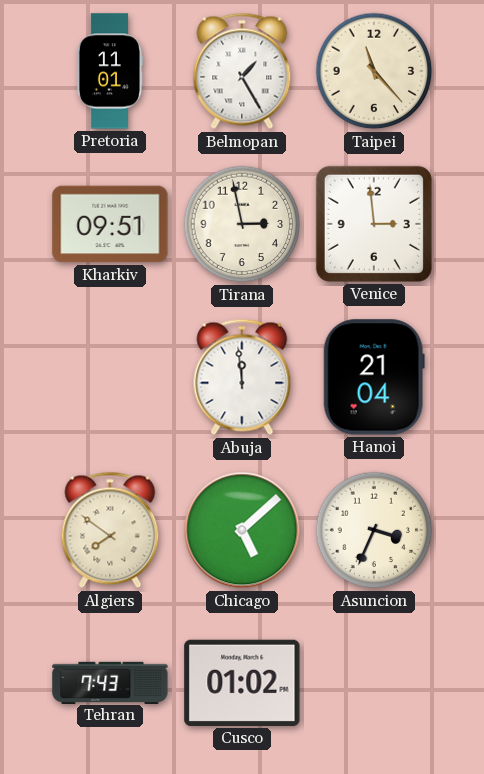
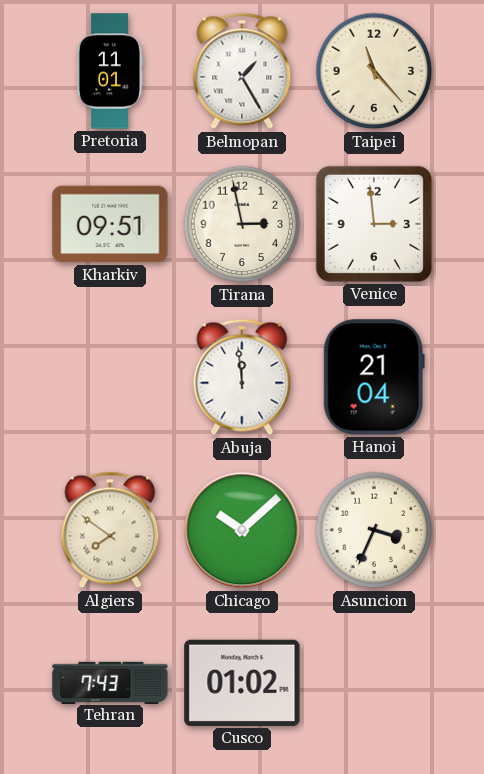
Chicago: 5:08 -> 10:08
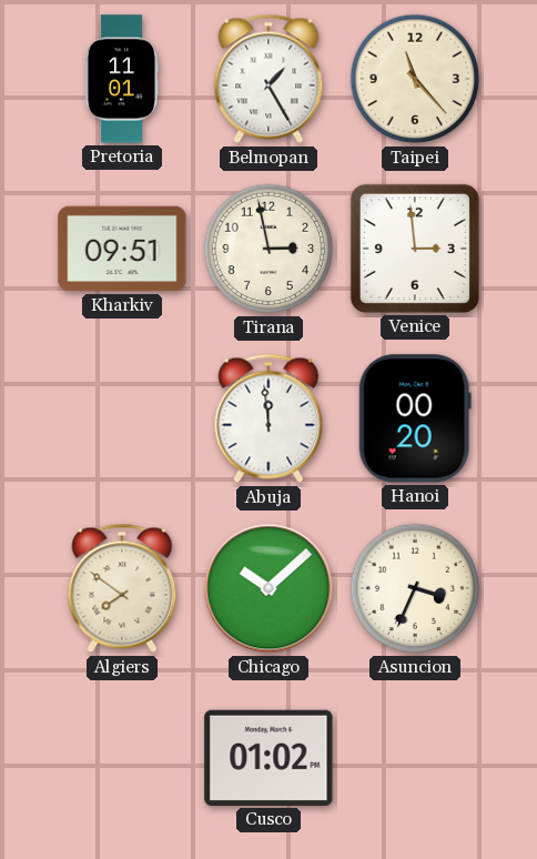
Hanoi: 21:04 -> 00:20
Tehran: 7:43 -> none
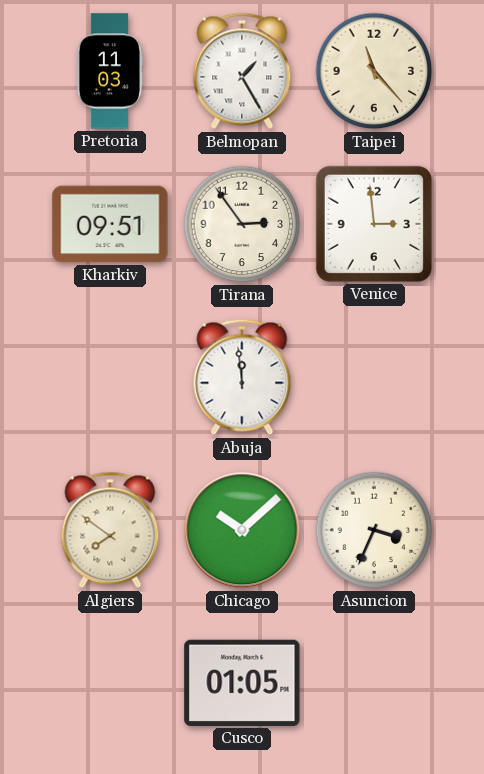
Pretoria: 11:01 -> 11:03
Tirana: 2:58 -> 2:54
Hanoi: 00:20 -> none
Cusco: 01:02 -> 01:05
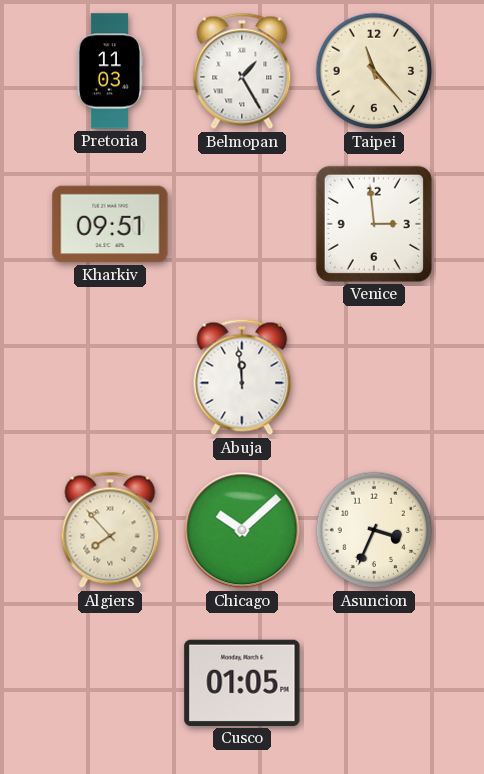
Tirana: 2:54 -> none
Algiers: 7:51 -> 7:53
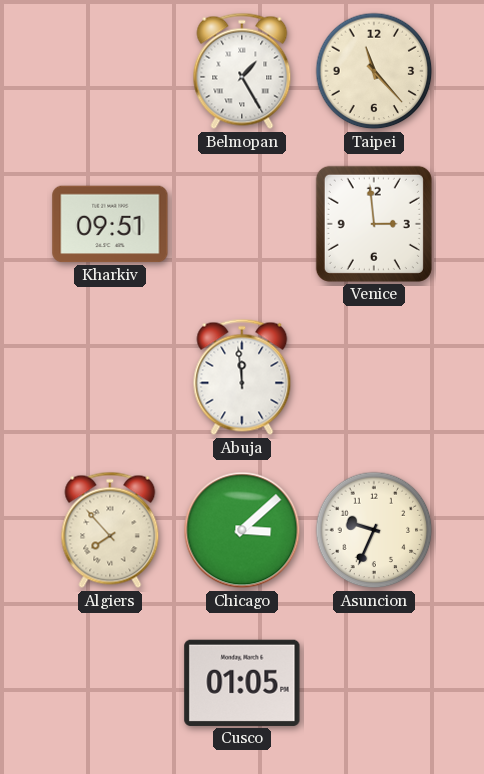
Pretoria: 11:03 -> none
Chicago: 10:08 -> 3:08
Asuncion: 3:34 -> 9:34
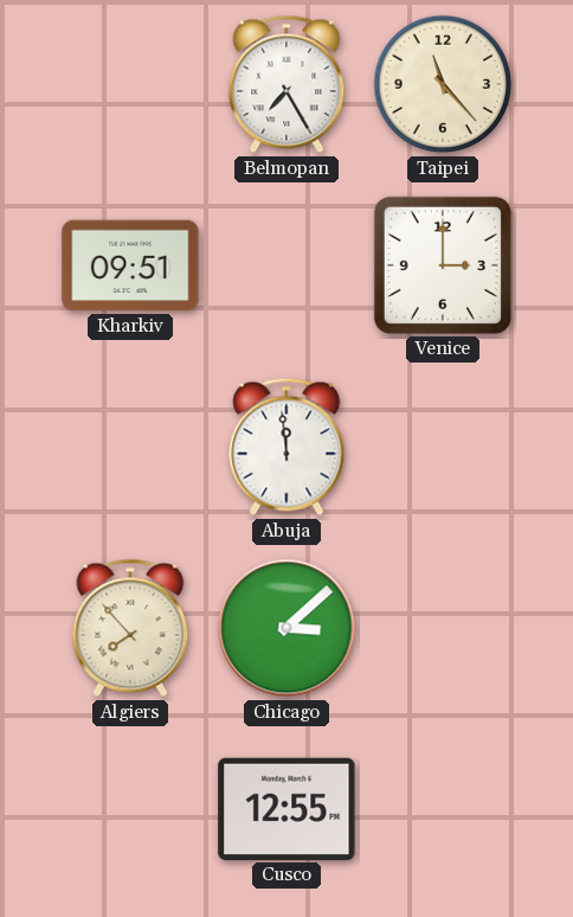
Belmopan: 1:25 -> 7:25
Venice: 2:59 -> 3:00
Asuncion: 9:34 -> none
Cusco: 01:05 -> 12:55
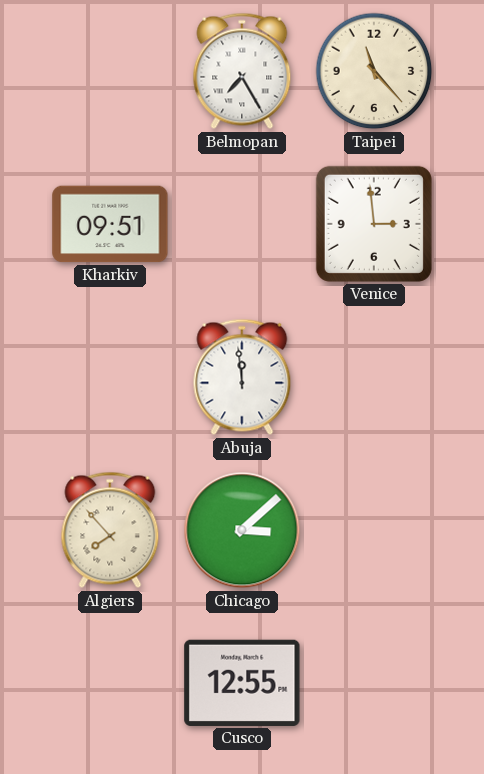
Venice: 3:00 -> 2:59
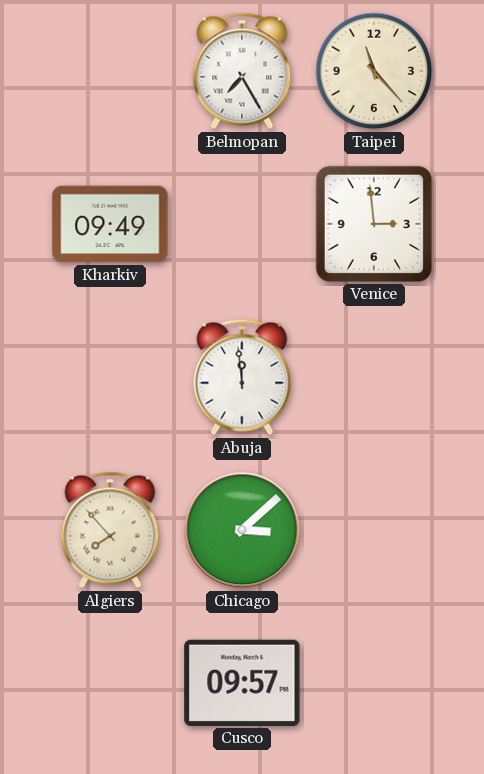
Kharkiv: 09:51 -> 09:49
Cusco: 12:55 -> 09:57
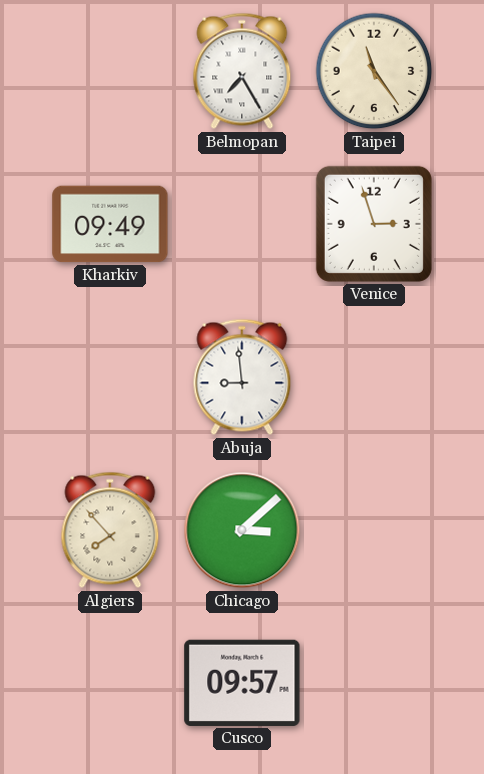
Taipei: 11:23 -> 11:24
Venice: 2:59 -> 2:57
Abuja: 11:59 -> 8:59
